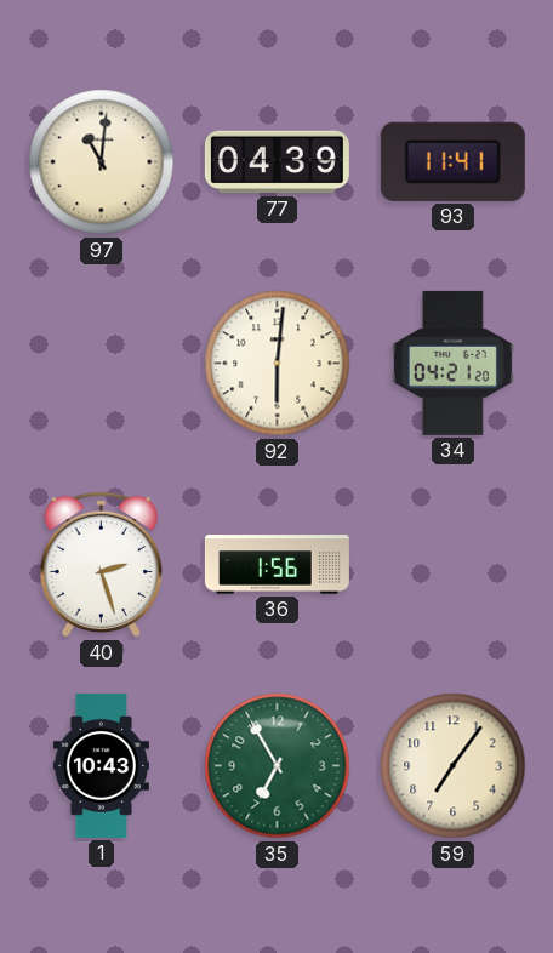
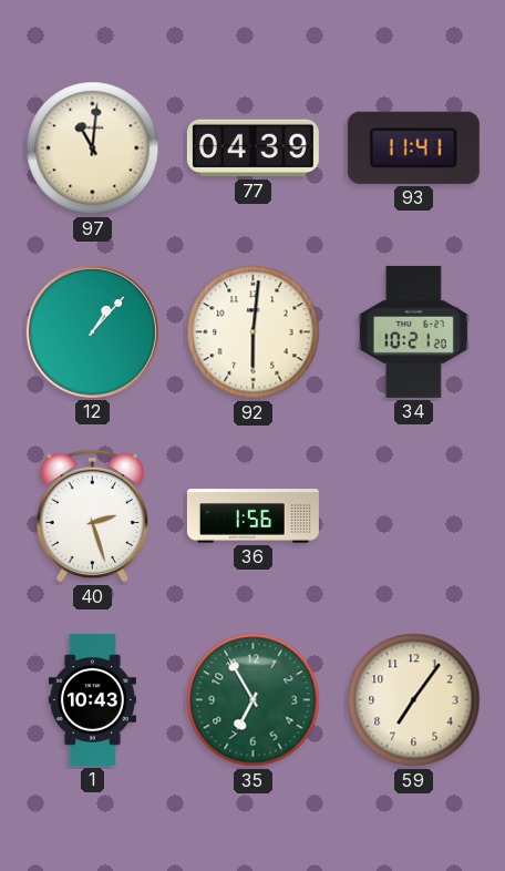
12: none -> 1:07
34: 04:21 -> 10:21
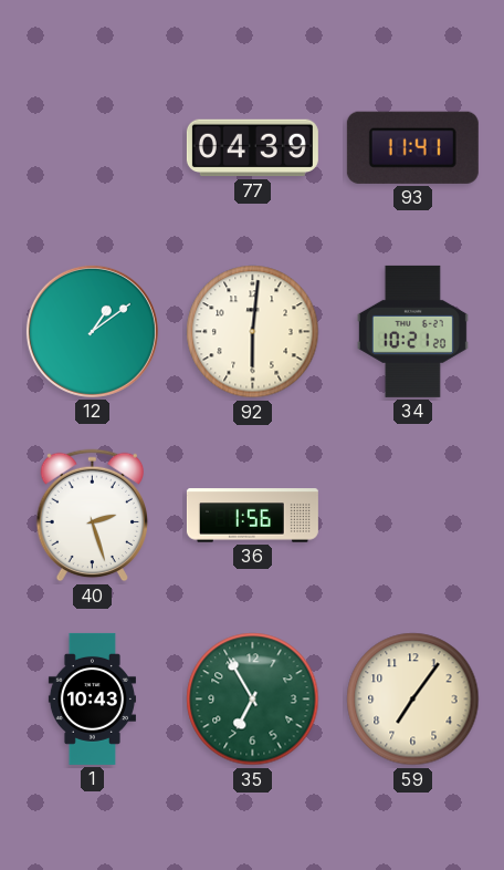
97: 11:01 -> none
12: 1:07 -> 1:09
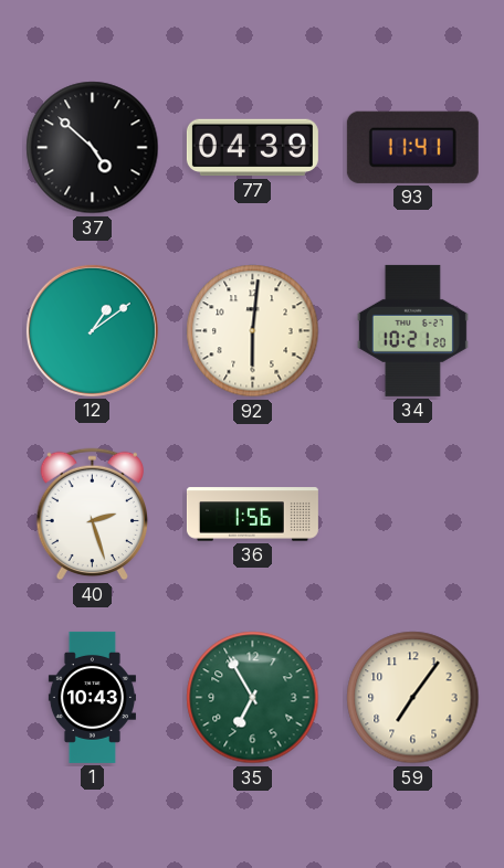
37: none -> 4:52
